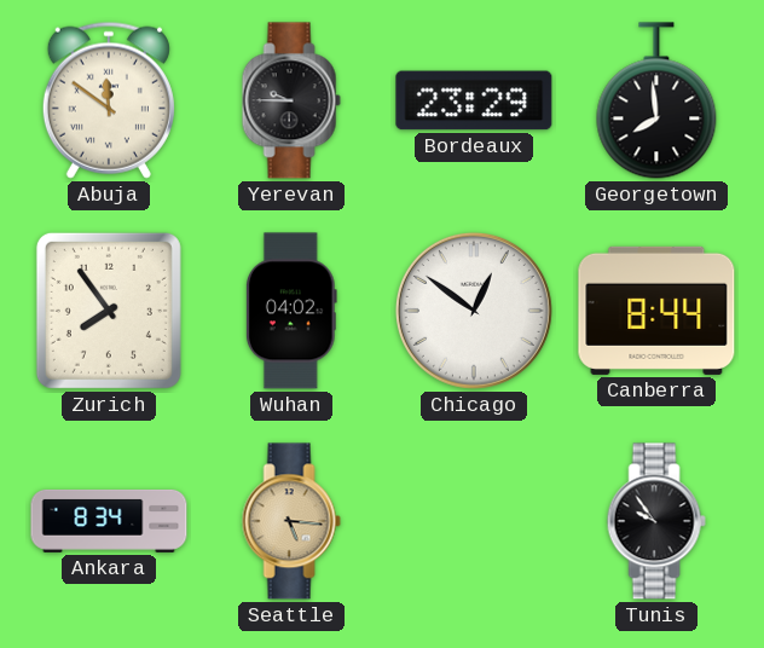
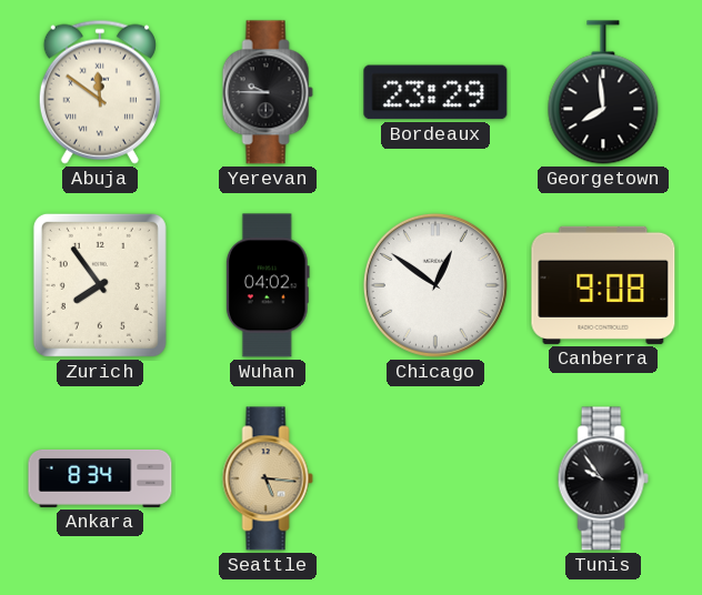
Canberra: 8:44 -> 9:08
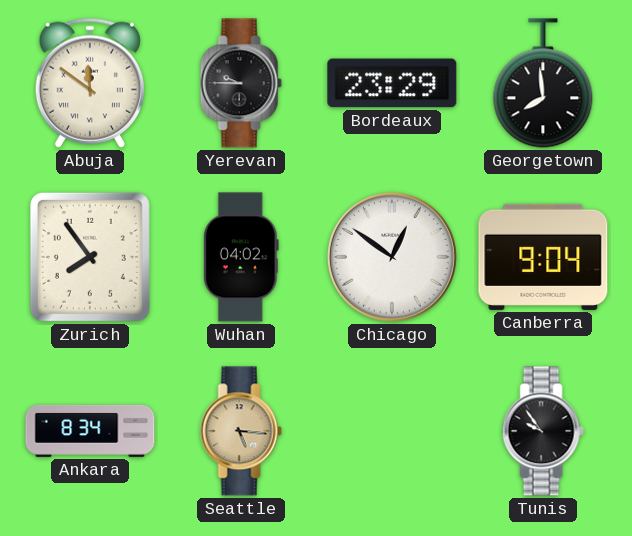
Canberra: 9:08 -> 9:04
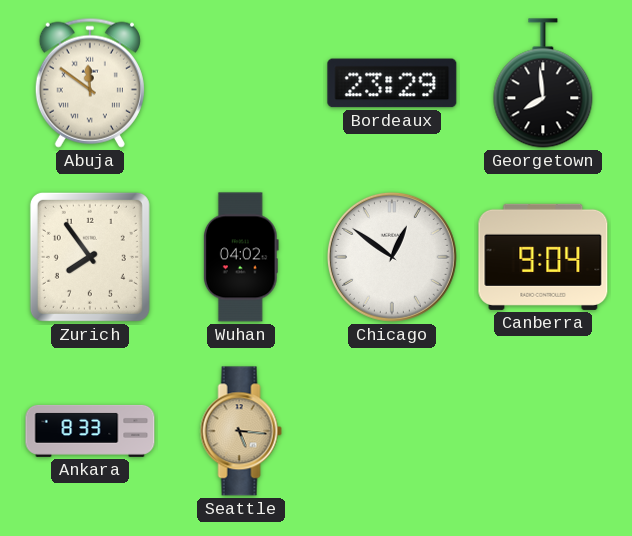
Yerevan: 9:45 -> none
Ankara: 8:34 -> 8:33
Tunis: 9:54 -> none
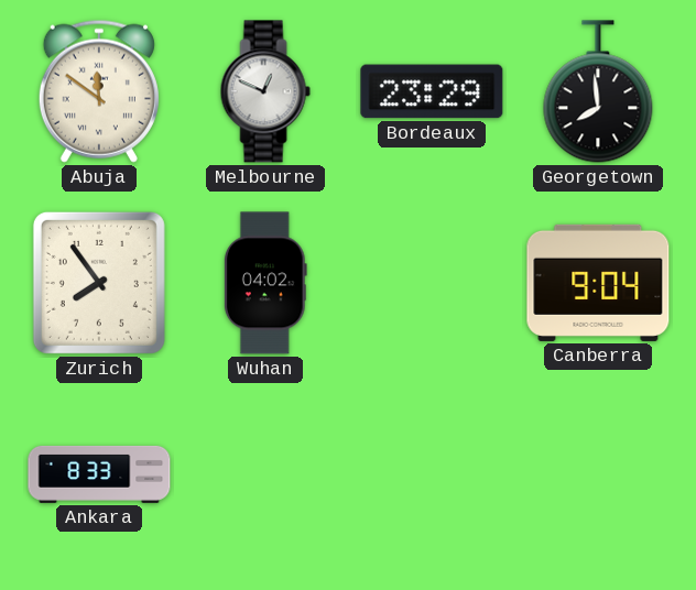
Melbourne: none -> 12:49
Chicago: 12:51 -> none
Seattle: 5:16 -> none
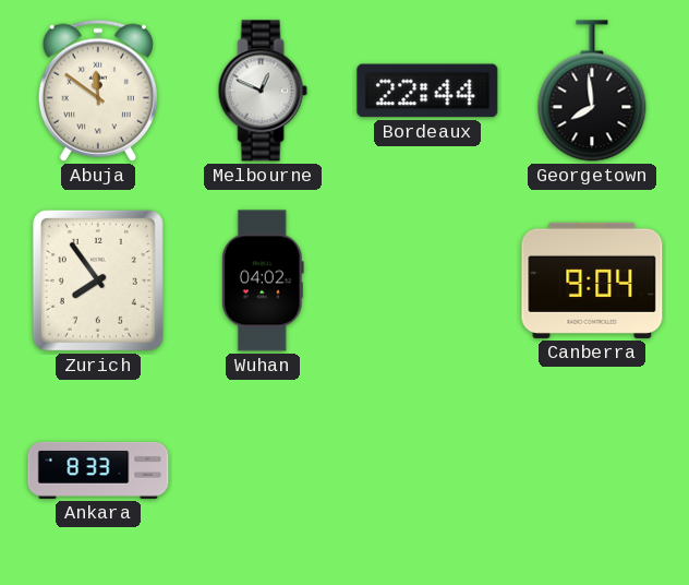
Bordeaux: 23:29 -> 22:44
